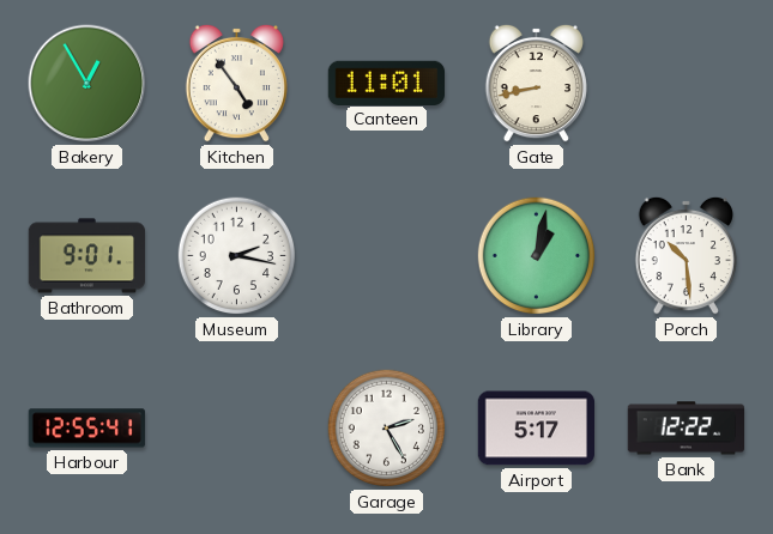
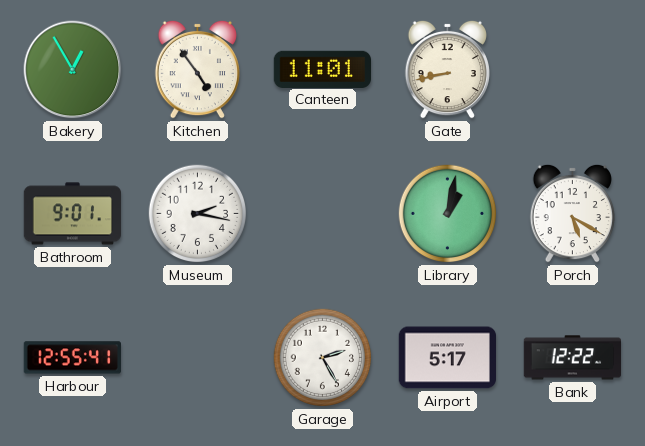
Porch: 10:29 -> 5:20
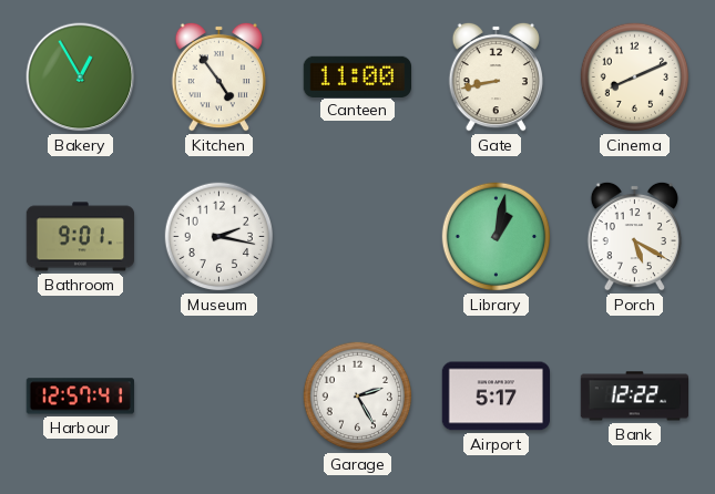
Canteen: 11:01 -> 11:00
Cinema: none -> 8:11
Harbour: 12:55 -> 12:57
